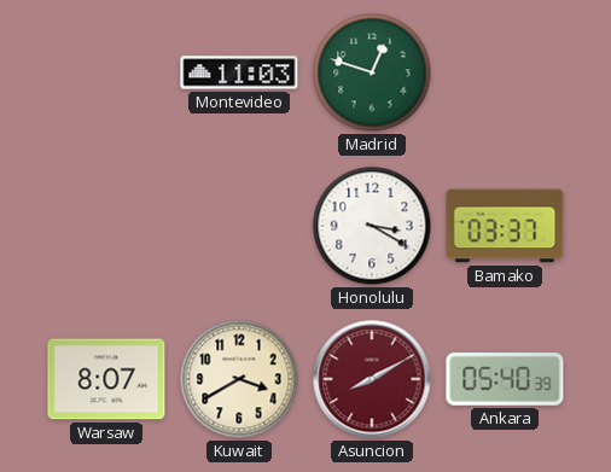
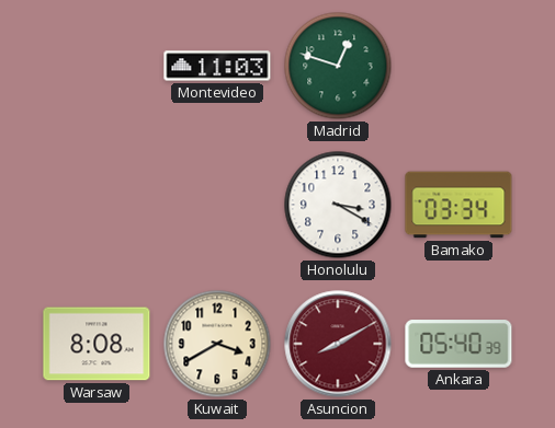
Bamako: 03:37 -> 03:34
Warsaw: 8:07 -> 8:08
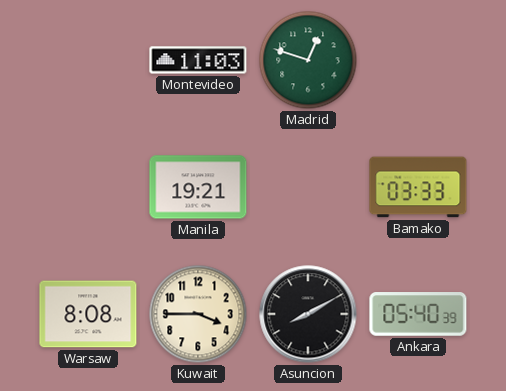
Manila: none -> 19:21
Honolulu: 3:20 -> none
Bamako: 03:34 -> 03:33
Kuwait: 3:40 -> 3:45
Asuncion dial: burgundy -> black
